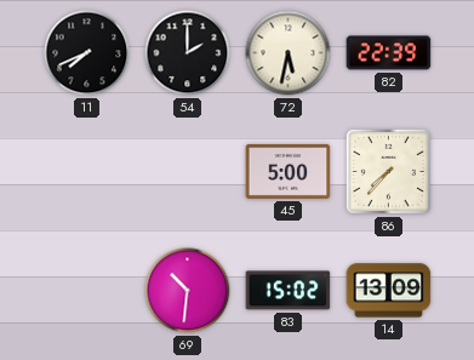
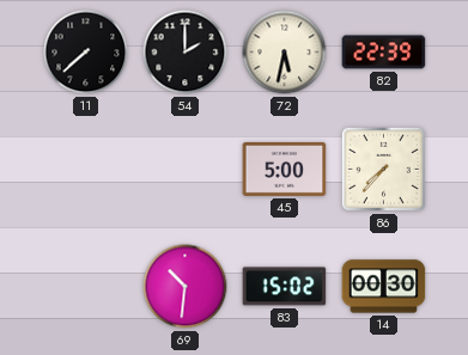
11: 7:41 -> 7:38
14: 13:09 -> 00:30
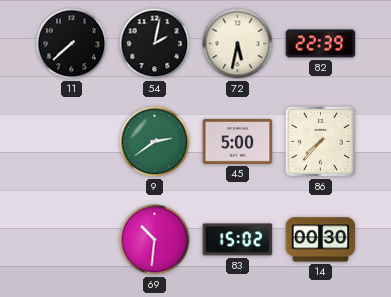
54: 2:00 -> 2:02
9: none -> 2:39
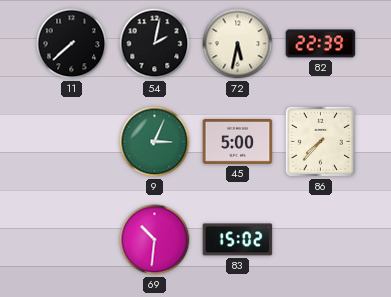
9: 2:39 -> 3:04
14: 00:30 -> none
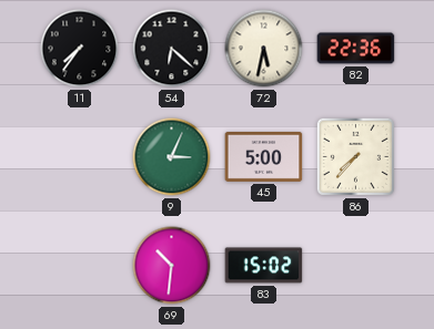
11: 7:38 -> 7:36
54: 2:02 -> 6:22
82: 22:39 -> 22:36
